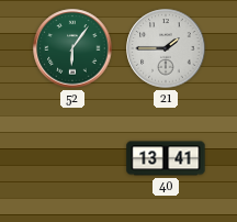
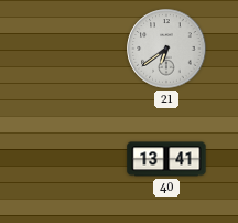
52: 6:06 -> none
21: 1:45 -> 6:39
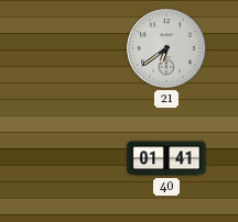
40: 13:41 -> 01:41
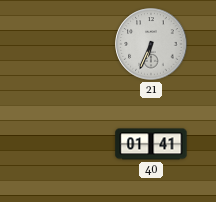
21: 6:39 -> 6:34
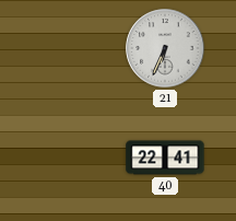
40: 01:41 -> 22:41
